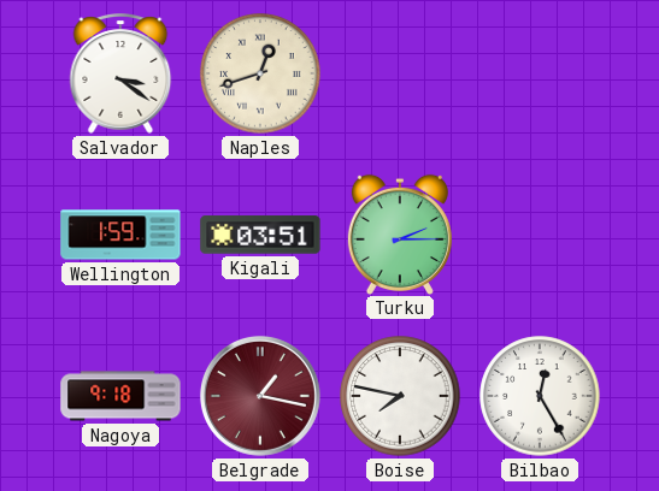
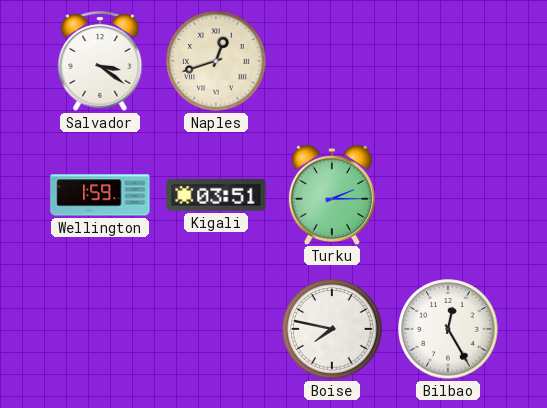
Nagoya: 9:18 -> none
Belgrade: 1:17 -> none
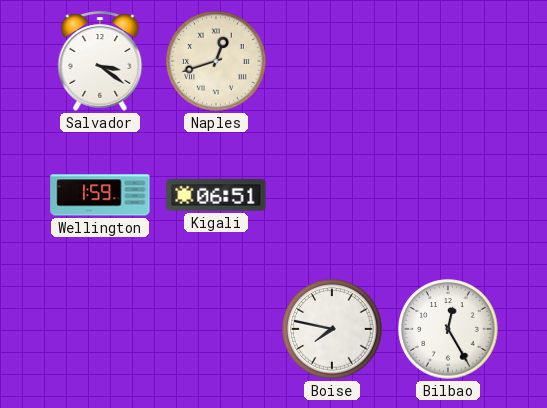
Kigali: 03:51 -> 06:51
Turku: 2:15 -> none
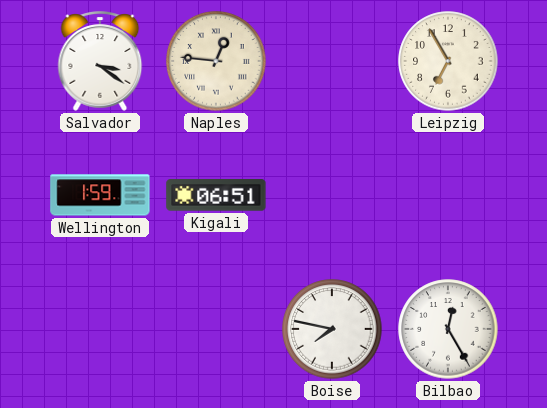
Naples: 12:42 -> 12:46
Leipzig: none -> 6:55
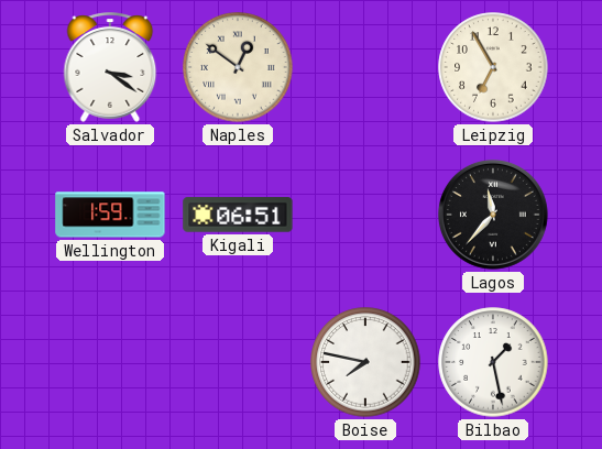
Naples: 12:46 -> 12:51
Lagos: none -> 11:37
Bilbao: 12:25 -> 1:28
